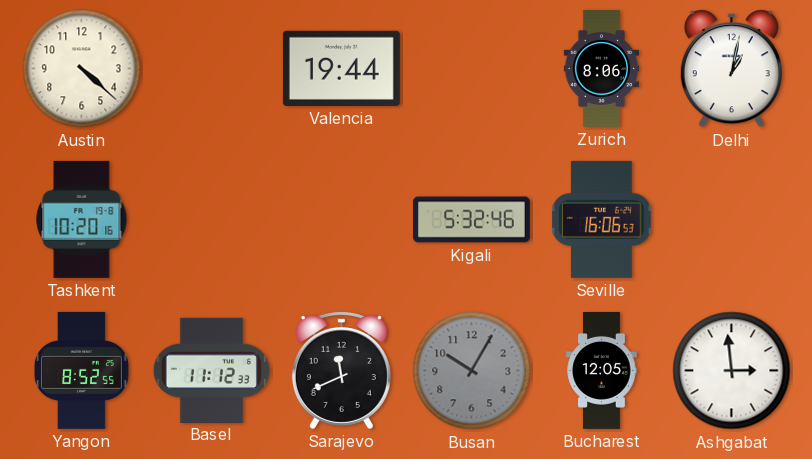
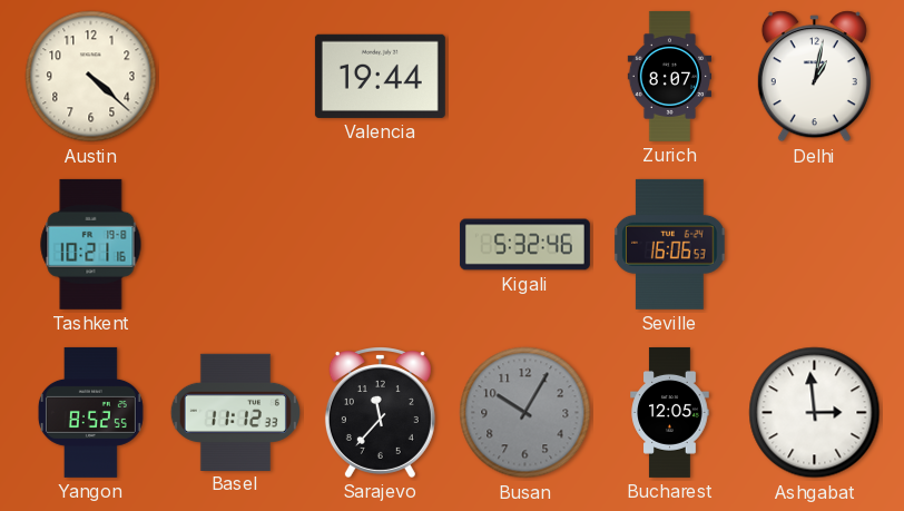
Zurich: 8:06 -> 8:07
Tashkent: 10:20 -> 10:21
Sarajevo: 11:41 -> 11:37
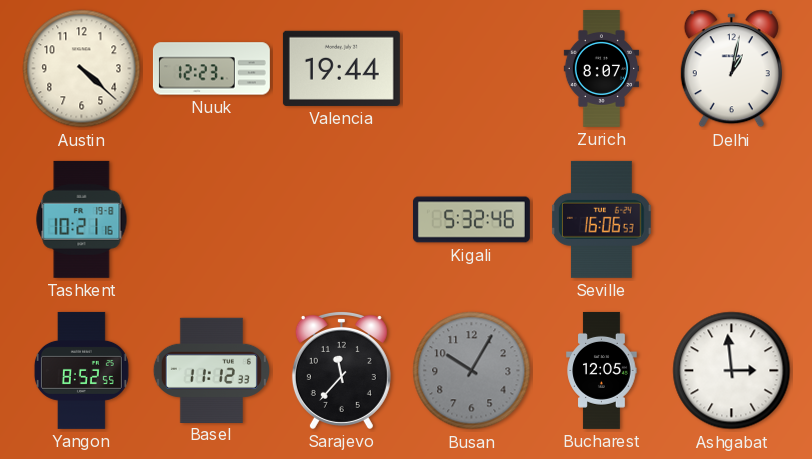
Nuuk: none -> 12:23
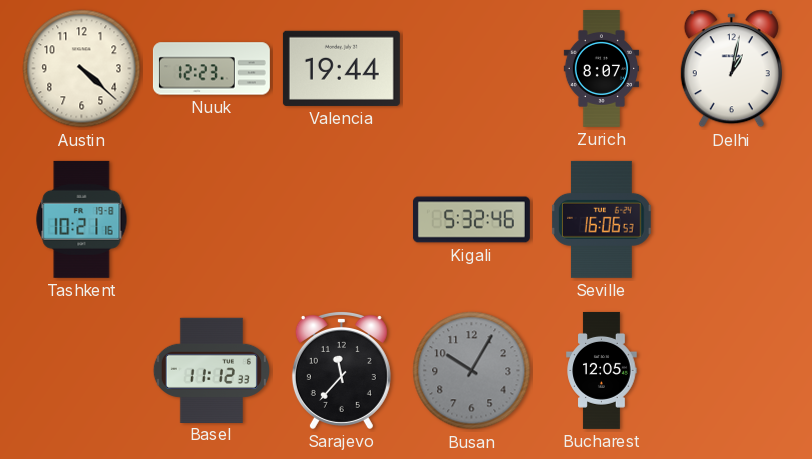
Yangon: 8:52 -> none
Ashgabat: 2:59 -> none
